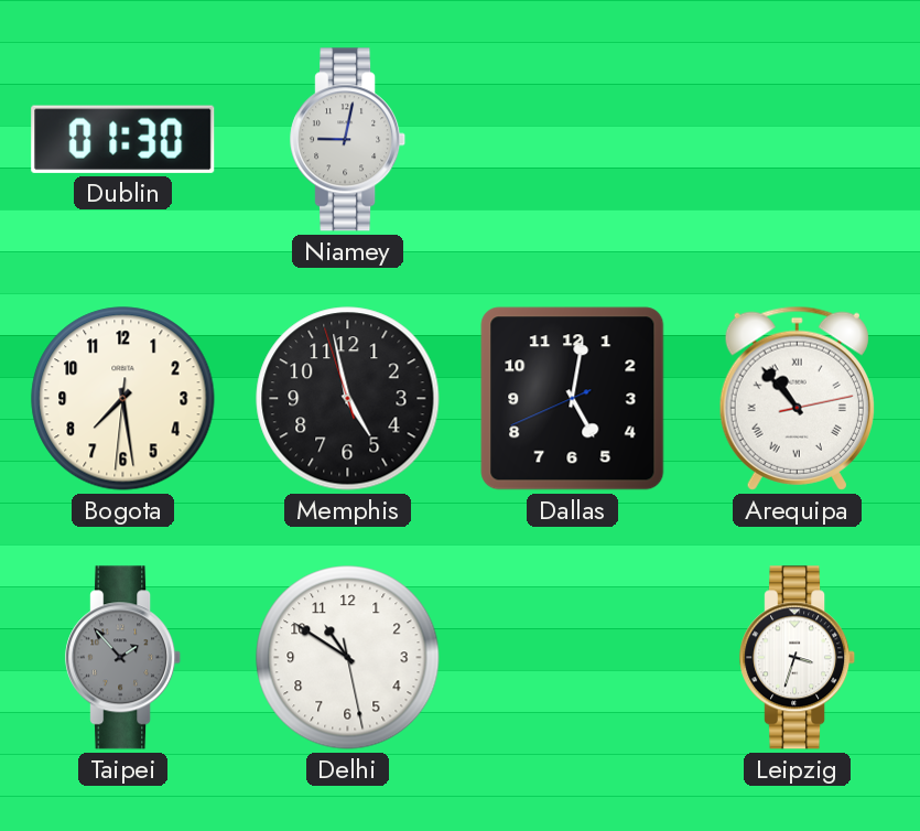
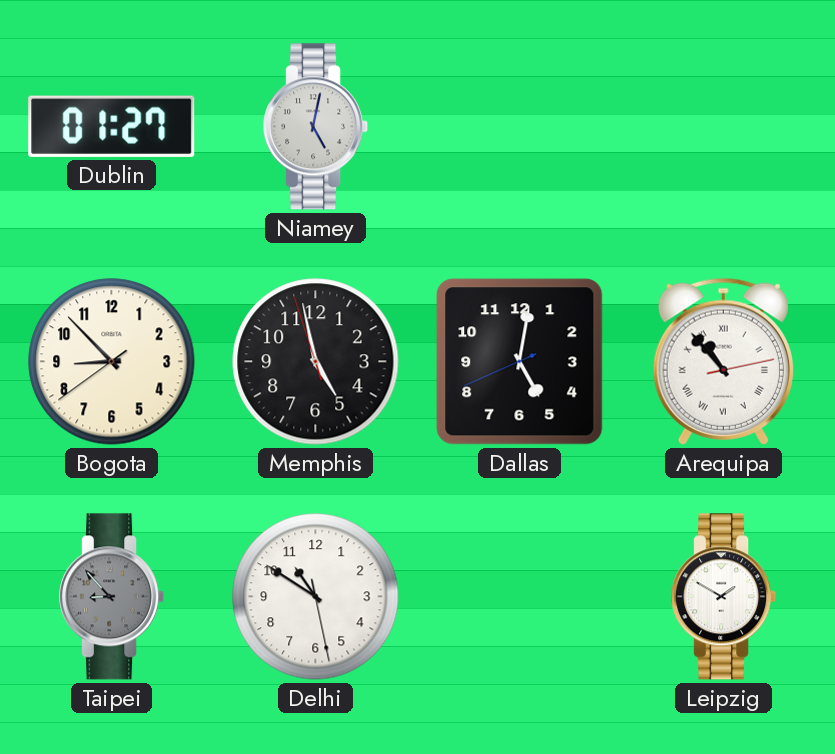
Dublin: 01:30 -> 01:27
Niamey: 9:02 -> 5:02
Bogota: 7:28 -> 8:52
Taipei: 1:53 -> 8:53
Leipzig: 3:33 -> 1:50
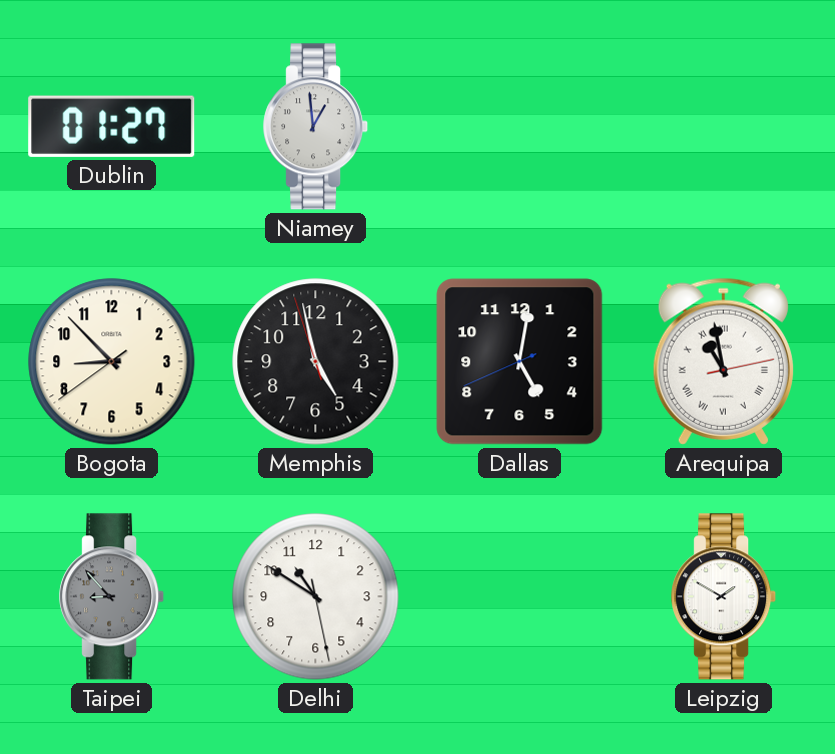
Niamey: 5:02 -> 12:59
Arequipa: 10:53 -> 10:58
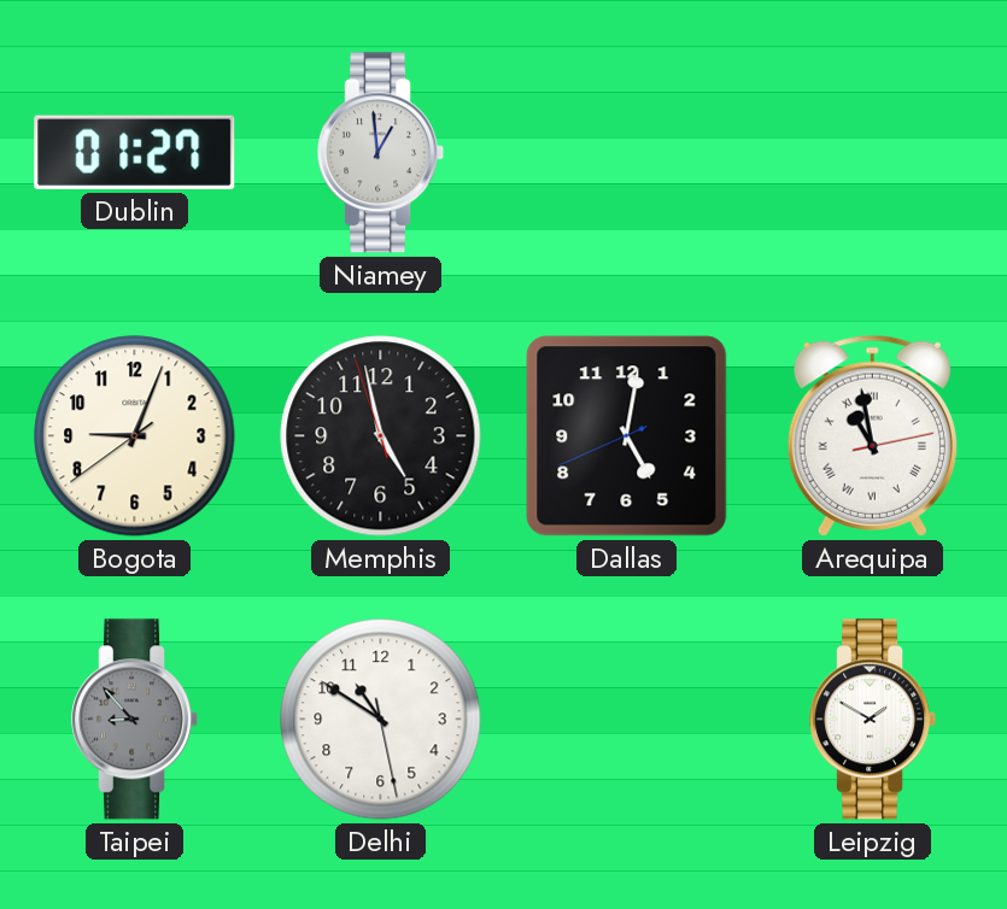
Bogota: 8:52 -> 9:03
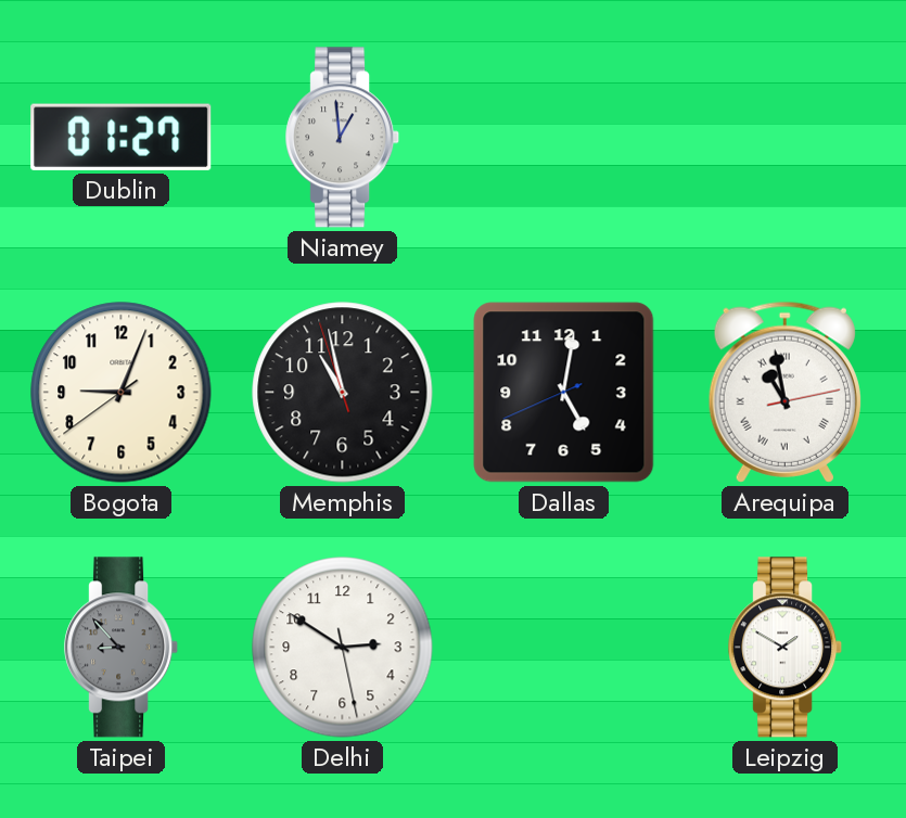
Memphis: 4:57 -> 10:57
Delhi: 10:50 -> 2:50
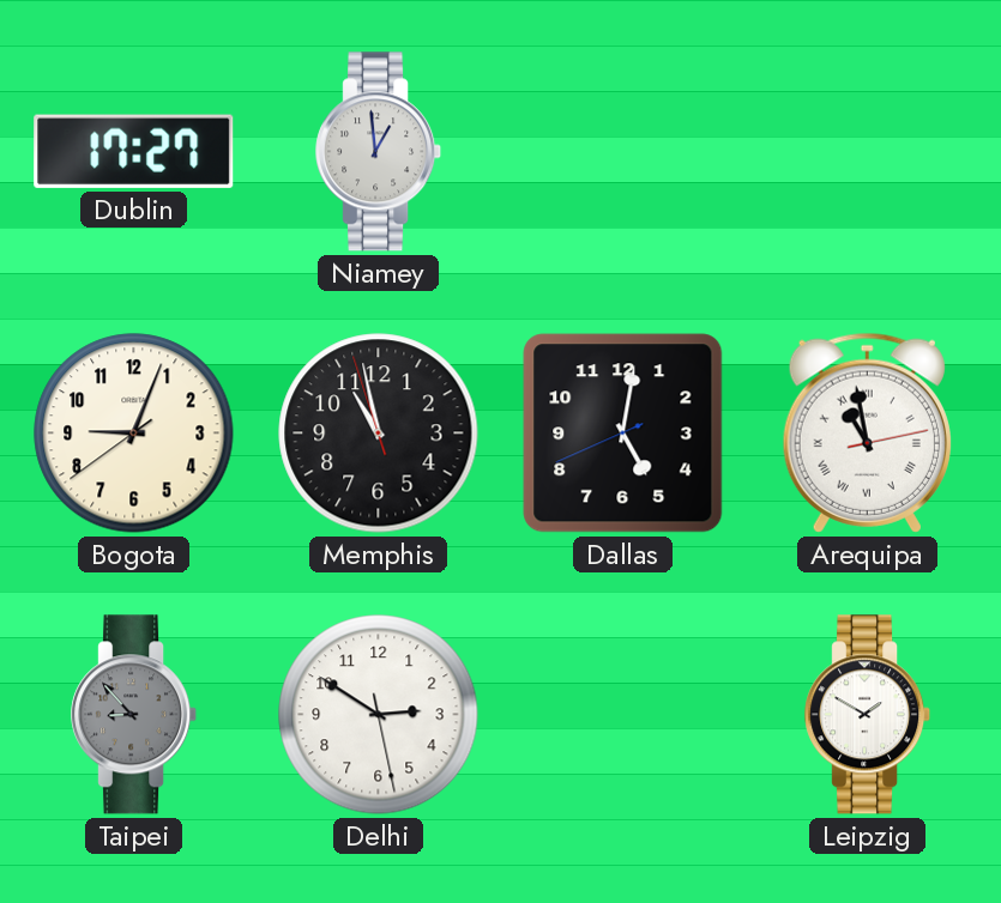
Dublin: 01:27 -> 17:27
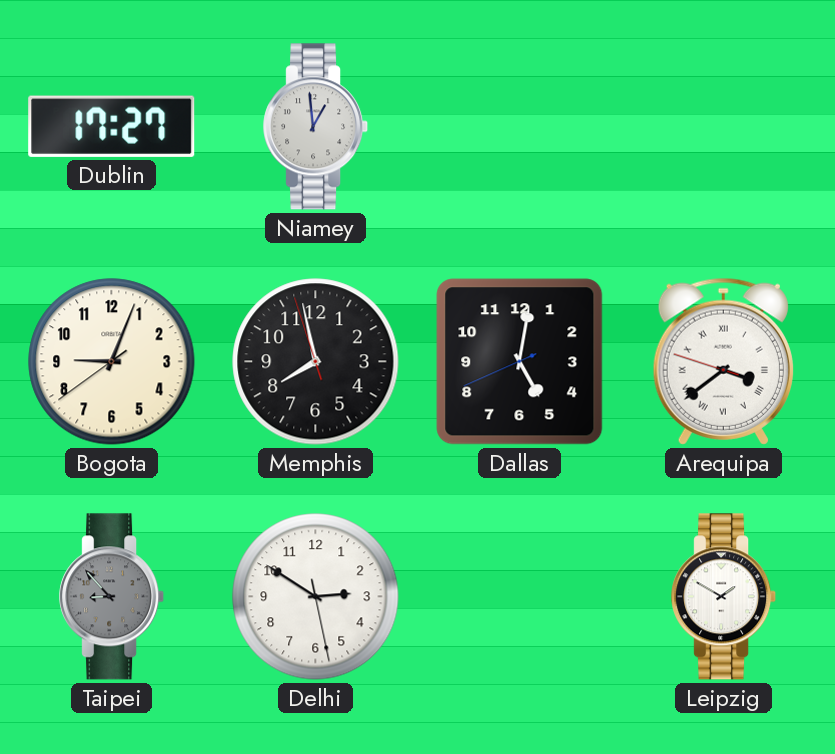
Memphis: 10:57 -> 7:57
Arequipa: 10:58 -> 3:38
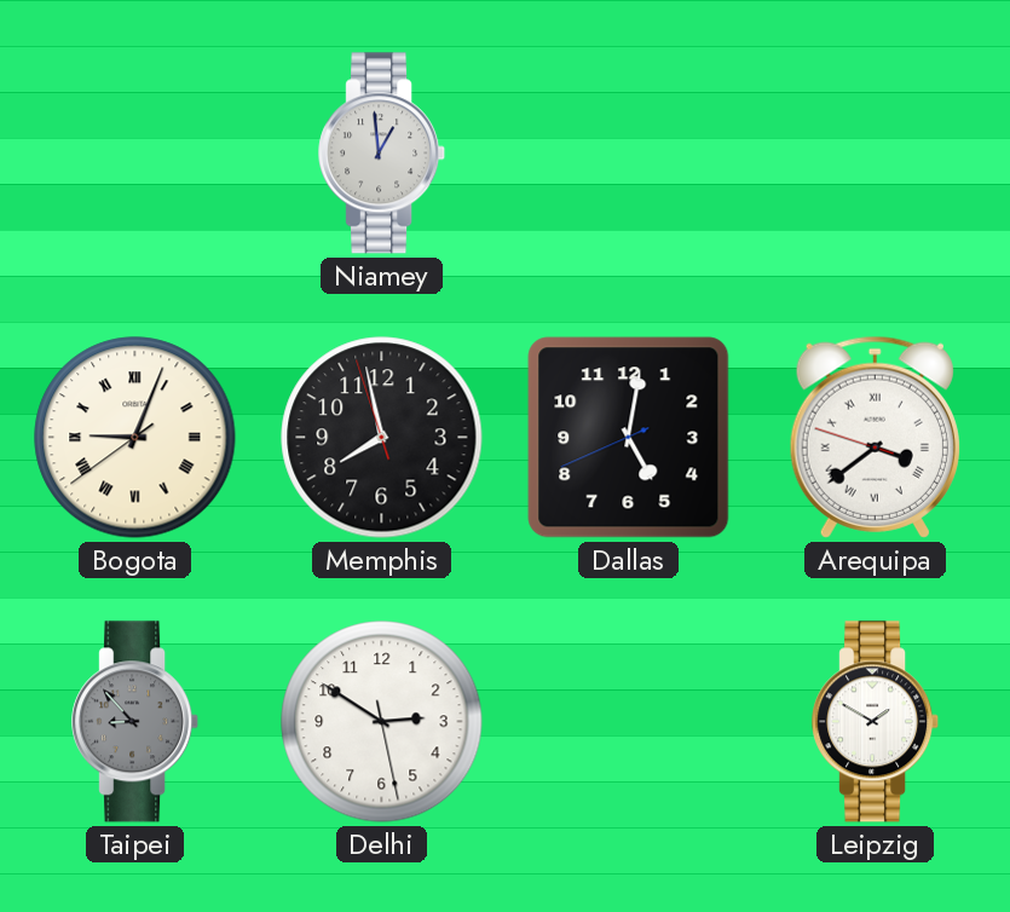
Dublin: 17:27 -> none
Bogota numerals: Arabic -> Roman
